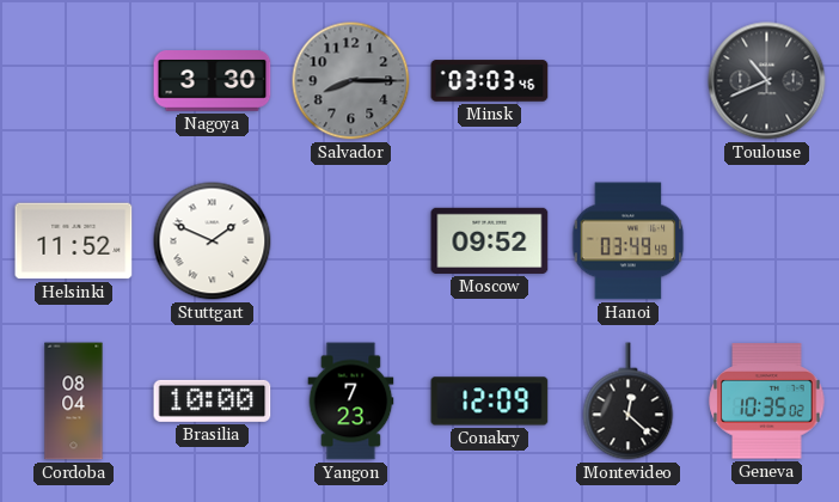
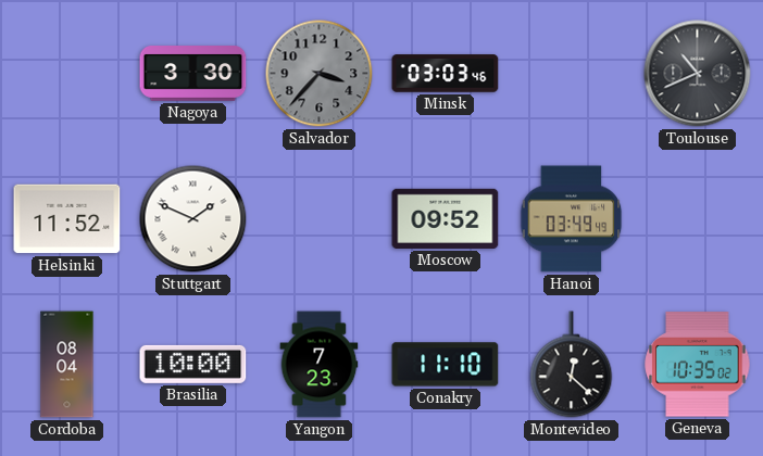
Salvador: 8:15 -> 3:37
Conakry: 12:09 -> 11:10
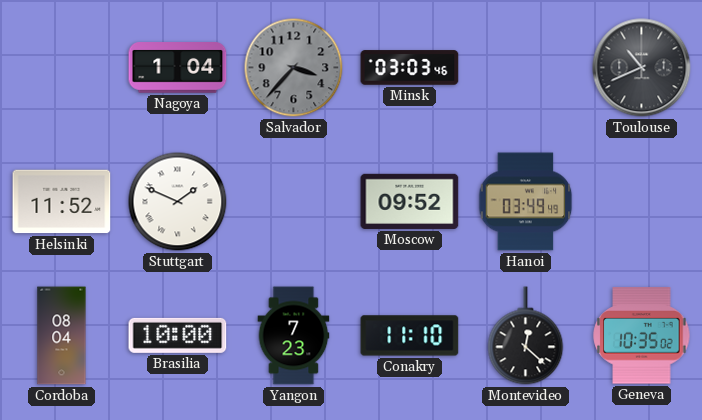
Nagoya: 3:30 -> 1:04
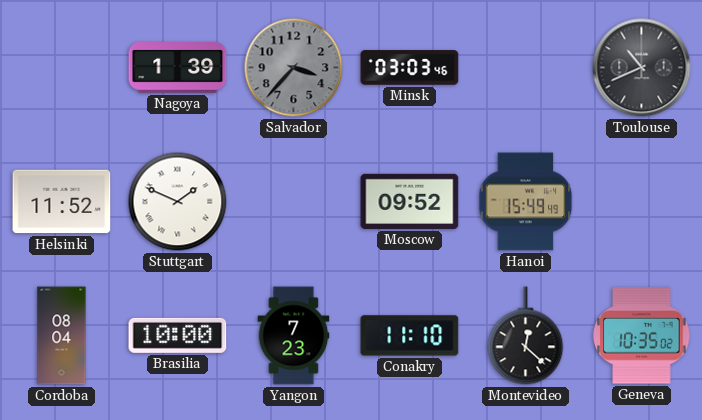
Nagoya: 1:04 -> 1:39
Hanoi: 03:49 -> 15:49
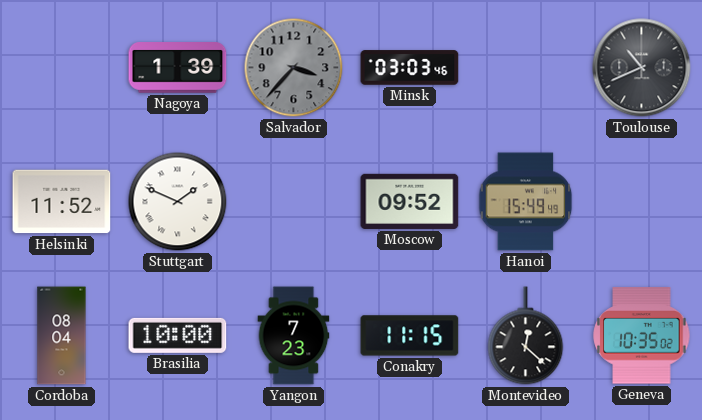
Conakry: 11:10 -> 11:15
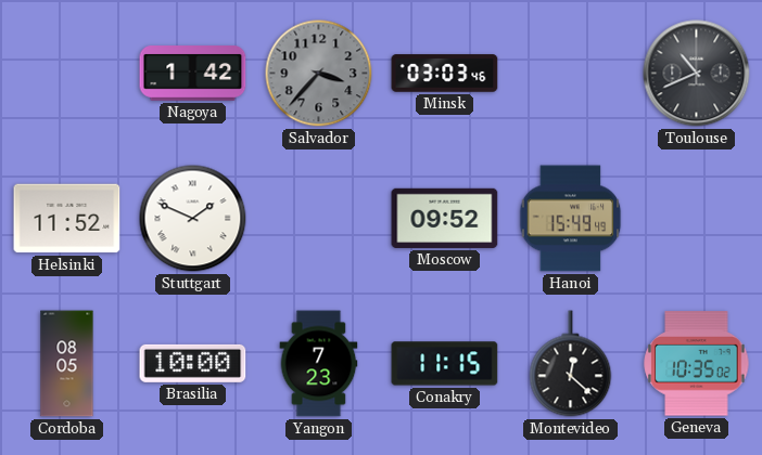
Nagoya: 1:39 -> 1:42
Cordoba: 08:04 -> 08:05
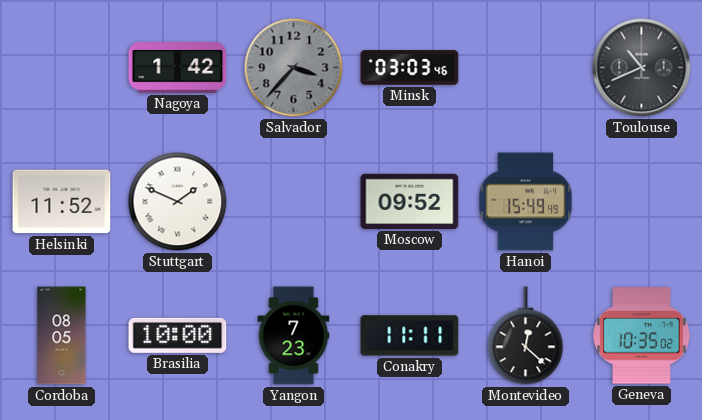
Conakry: 11:15 -> 11:11
